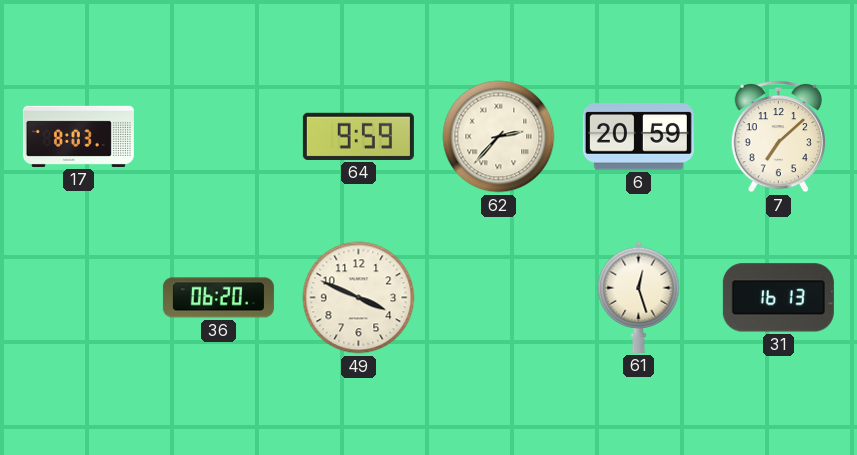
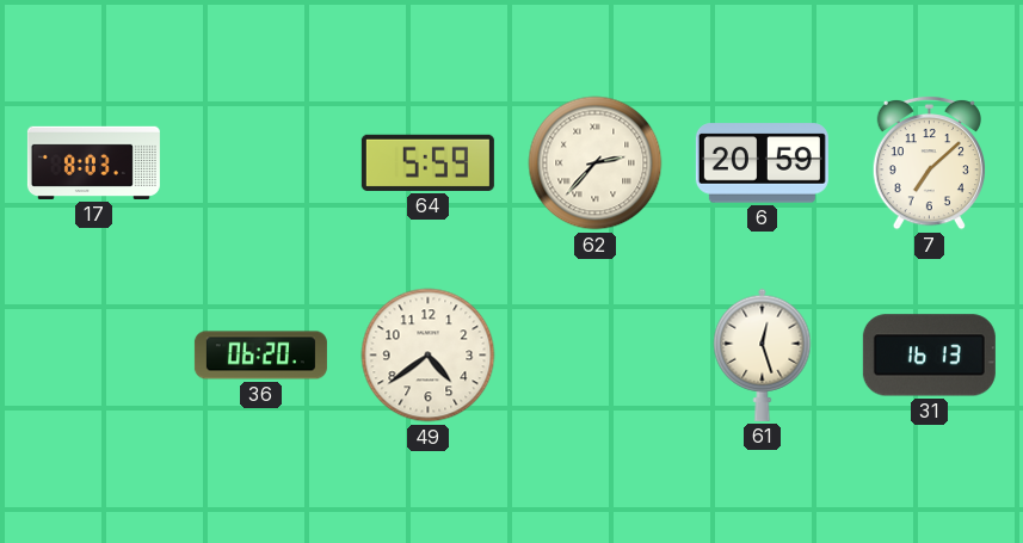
64: 9:59 -> 5:59
49: 3:49 -> 4:39
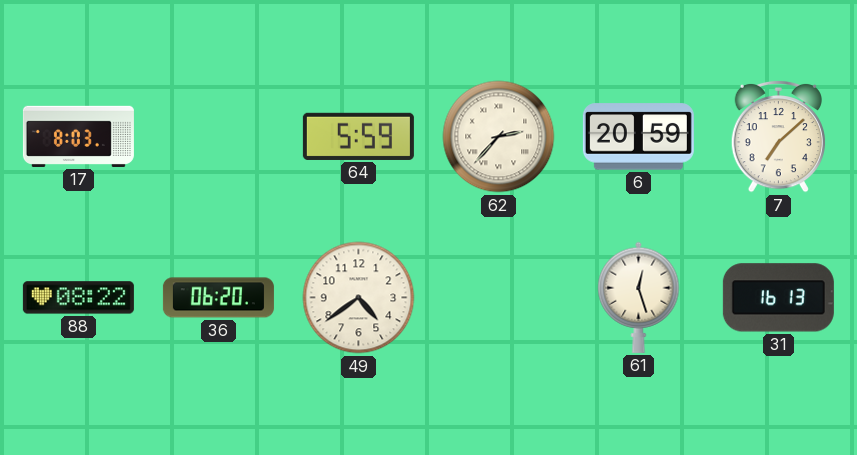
88: none -> 08:22
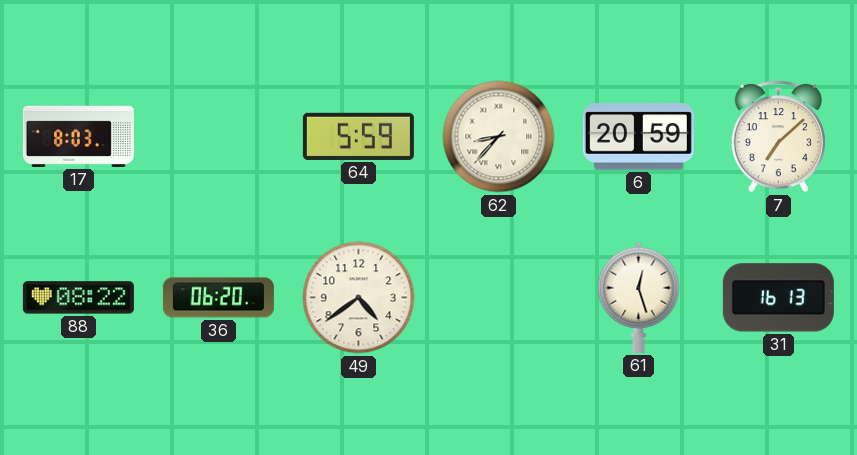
62: 2:37 -> 8:37
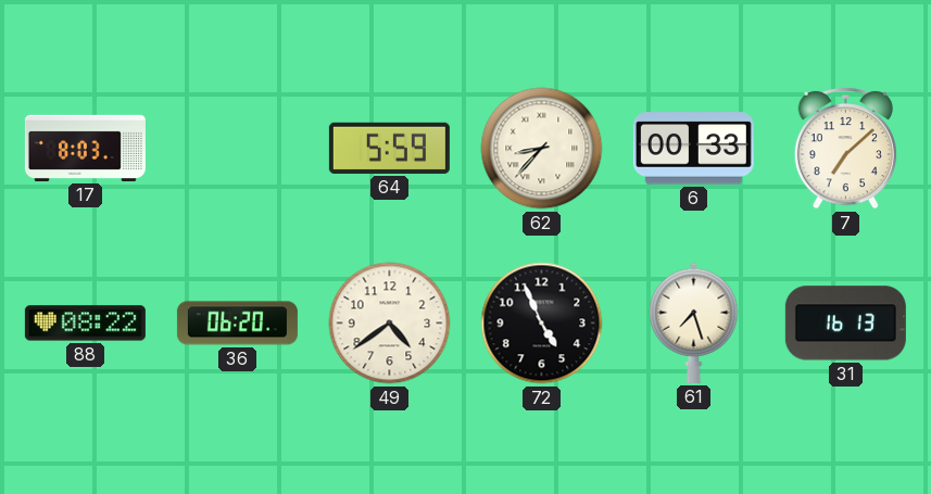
6: 20:59 -> 00:33
72: none -> 4:56
61: 12:27 -> 7:27
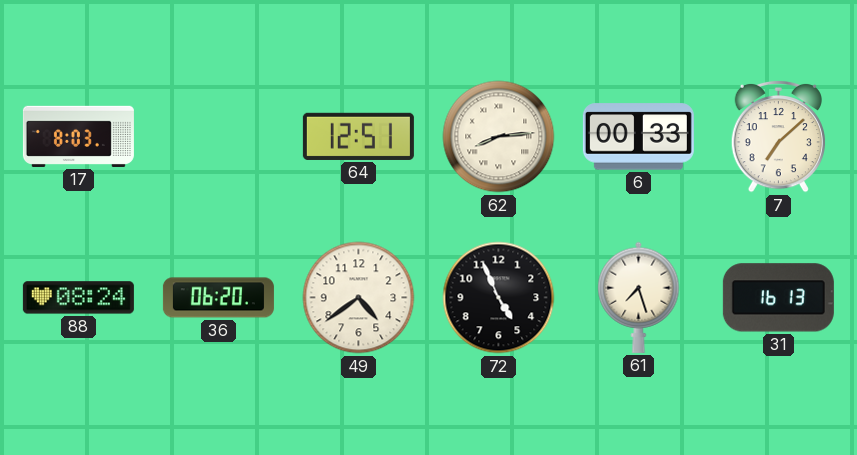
64: 5:59 -> 12:51
62: 8:37 -> 8:14
88: 08:22 -> 08:24
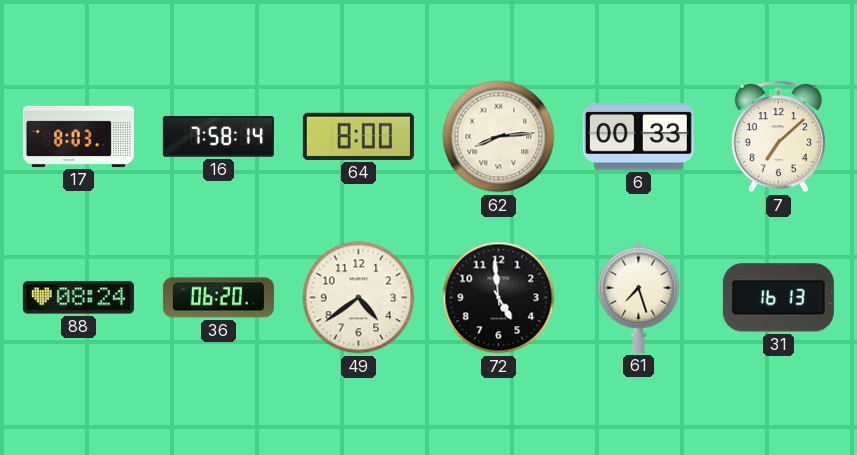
16: none -> 7:58
64: 12:51 -> 8:00
72: 4:56 -> 4:59
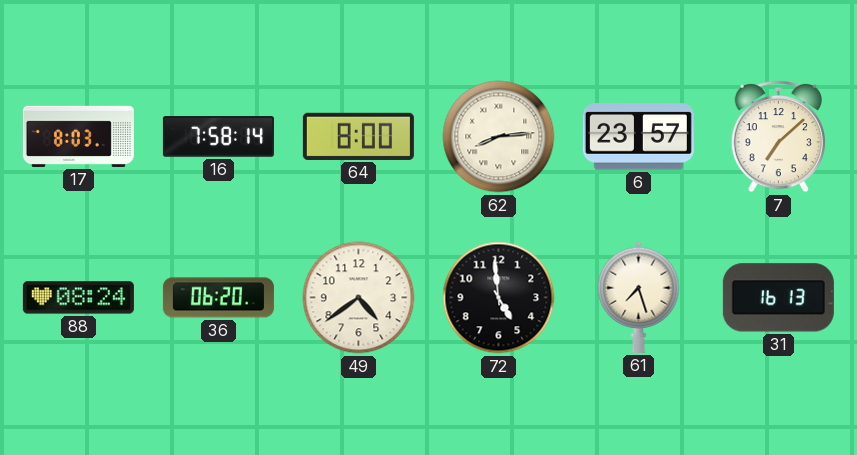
6: 00:33 -> 23:57
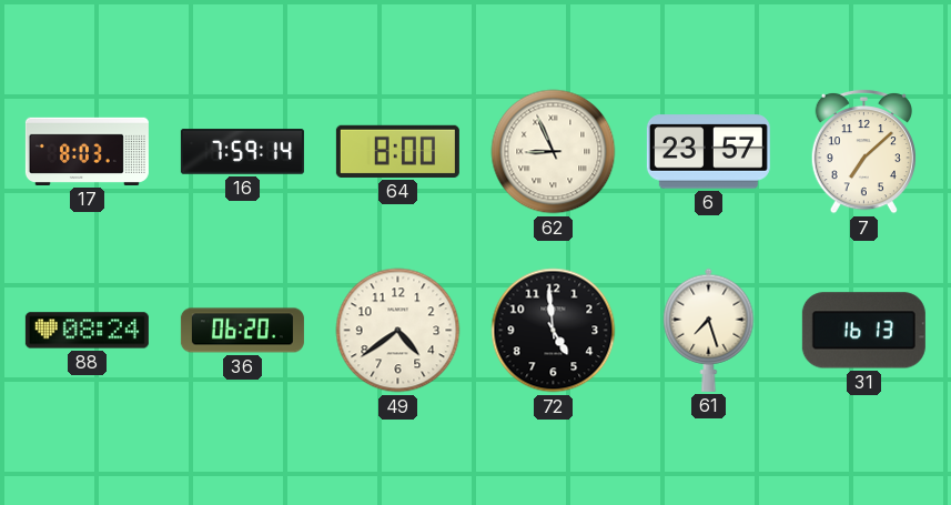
16: 7:58 -> 7:59
62: 8:14 -> 8:56
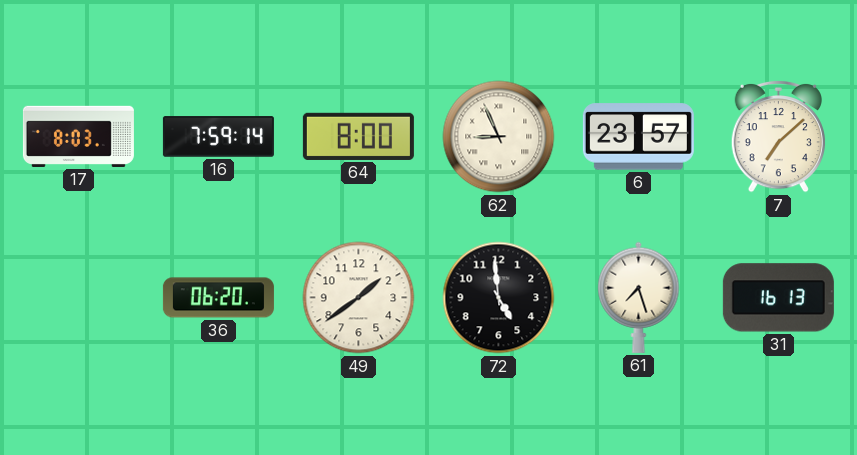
88: 08:24 -> none
49: 4:39 -> 1:39
